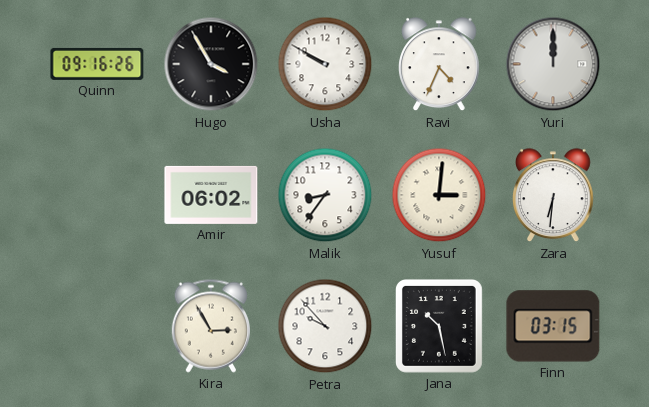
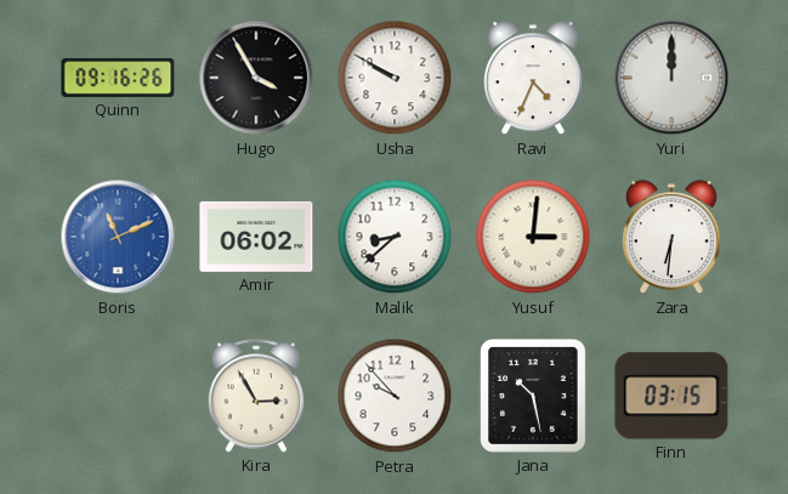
Boris: none -> 11:11
Malik: 8:36 -> 8:38
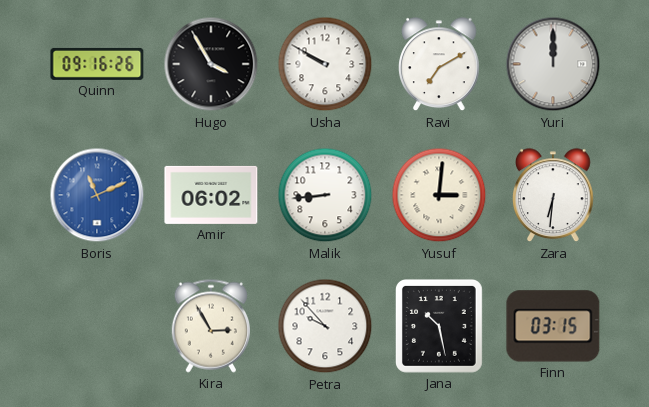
Ravi: 4:34 -> 7:10
Malik: 8:38 -> 8:44
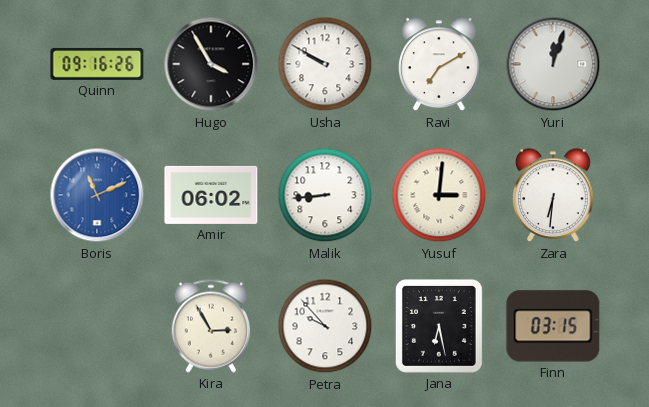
Yuri: 12:00 -> 12:03
Jana: 10:28 -> 6:28
